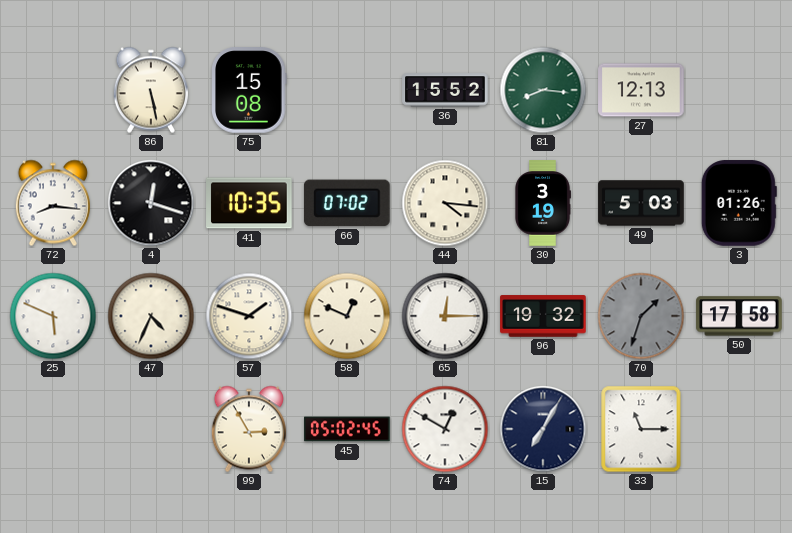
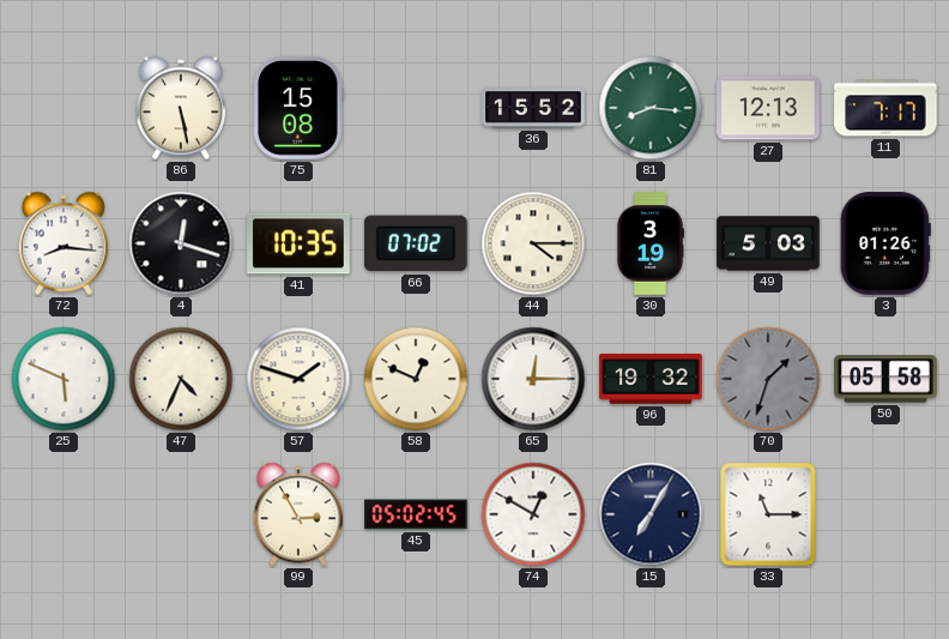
11: none -> 7:17
44: 4:16 -> 4:15
50: 17:58 -> 05:58
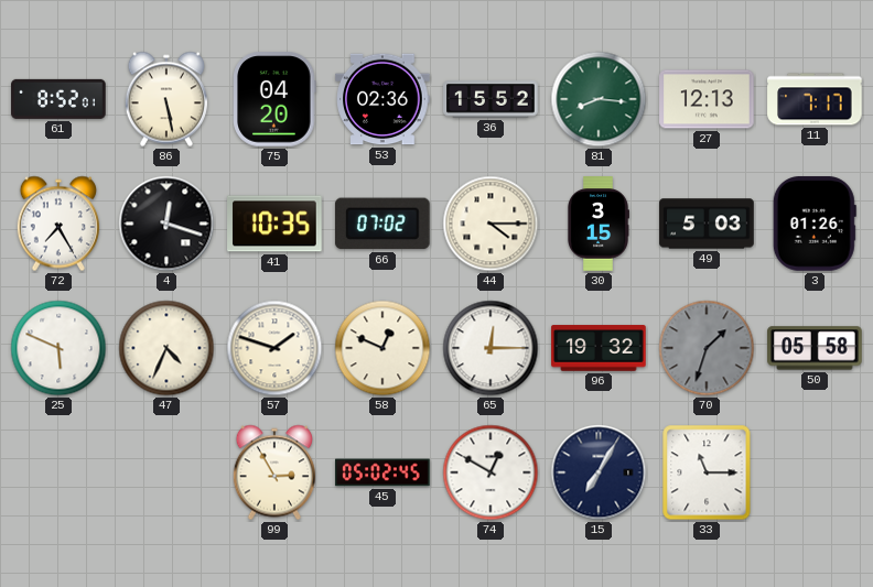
61: none -> 8:52
75: 15:08 -> 04:20
53: none -> 02:36
72: 8:16 -> 7:25
30: 3:19 -> 3:15
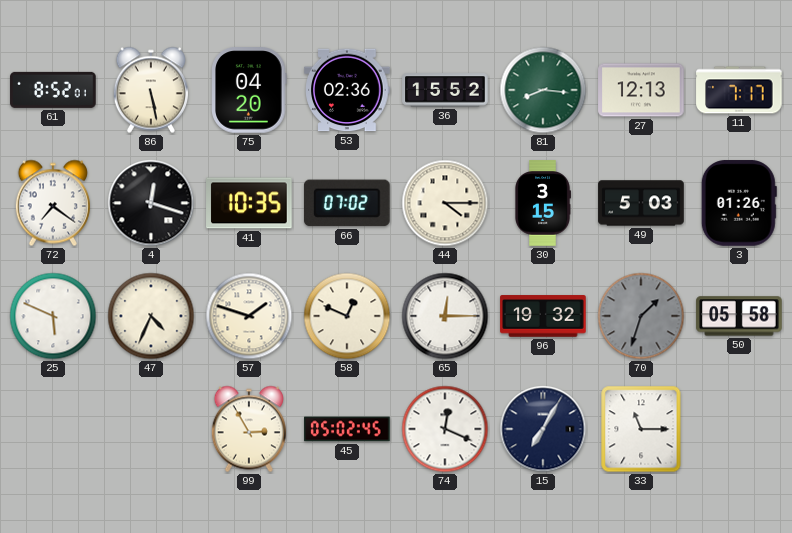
72: 7:25 -> 7:21
74: 12:50 -> 12:19
